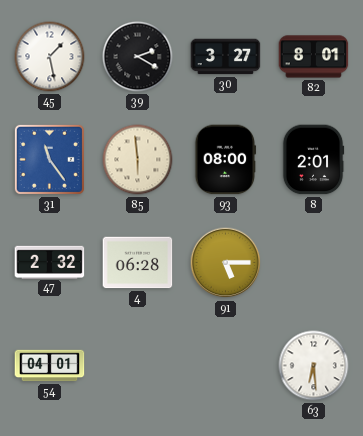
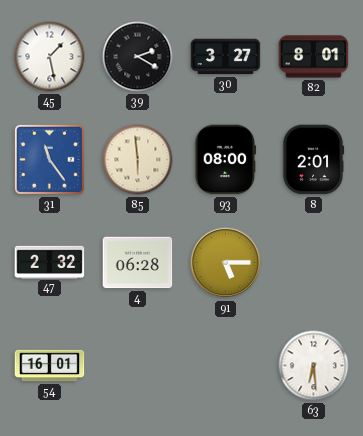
54: 04:01 -> 16:01
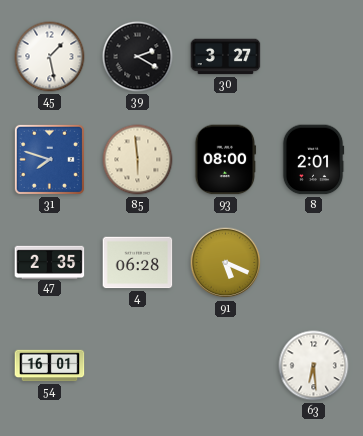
82: 8:01 -> none
31: 11:24 -> 7:48
47: 2:32 -> 2:35
91: 5:15 -> 5:19
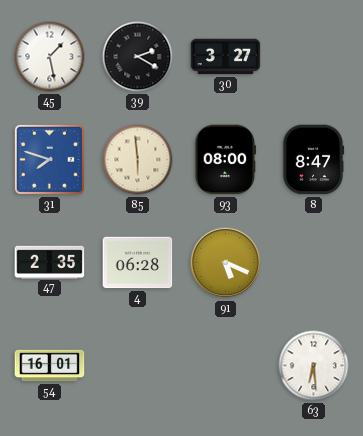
8: 2:01 -> 8:47
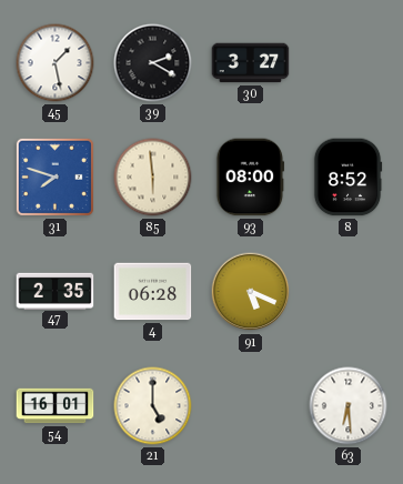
8: 8:47 -> 8:52
21: none -> 5:00
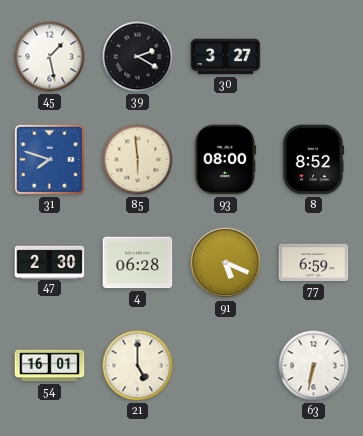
47: 2:35 -> 2:30
77: none -> 6:59
63: 6:29 -> 6:32
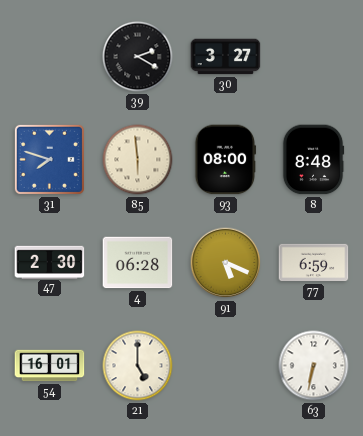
45: 1:28 -> none
8: 8:52 -> 8:48
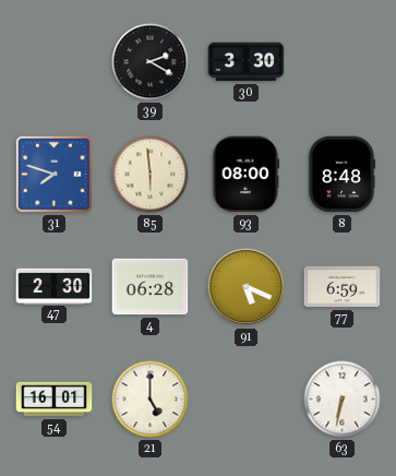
30: 3:27 -> 3:30
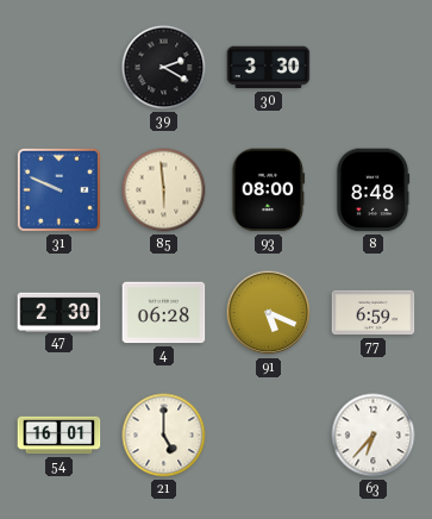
31: 7:48 -> 9:49
63: 6:32 -> 6:37
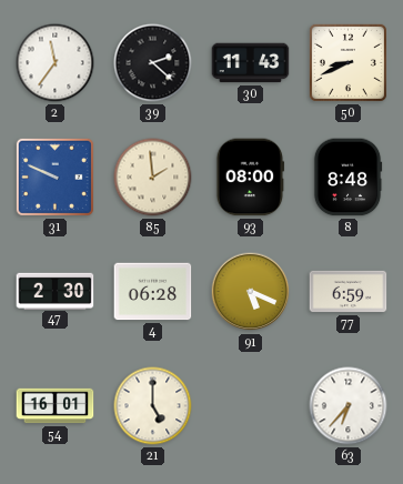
2: none -> 11:36
39: 2:20 -> 2:22
30: 3:30 -> 11:43
50: none -> 8:41
85: 5:59 -> 1:59
